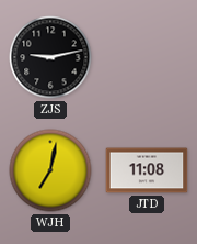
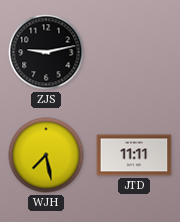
WJH: 7:02 -> 7:28
JTD: 11:08 -> 11:11
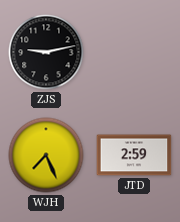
WJH: 7:28 -> 7:26
JTD: 11:11 -> 2:59
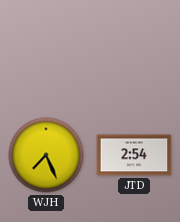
ZJS: 9:13 -> none
JTD: 2:59 -> 2:54
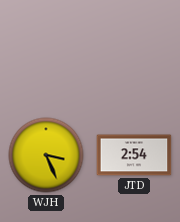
WJH: 7:26 -> 3:26
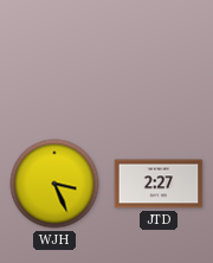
JTD: 2:54 -> 2:27
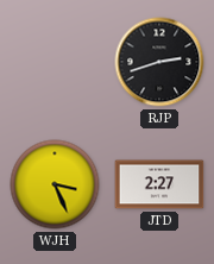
RJP: none -> 2:42
